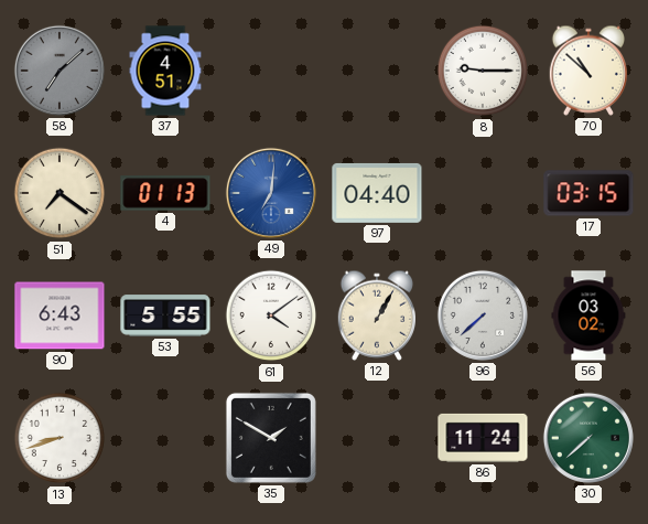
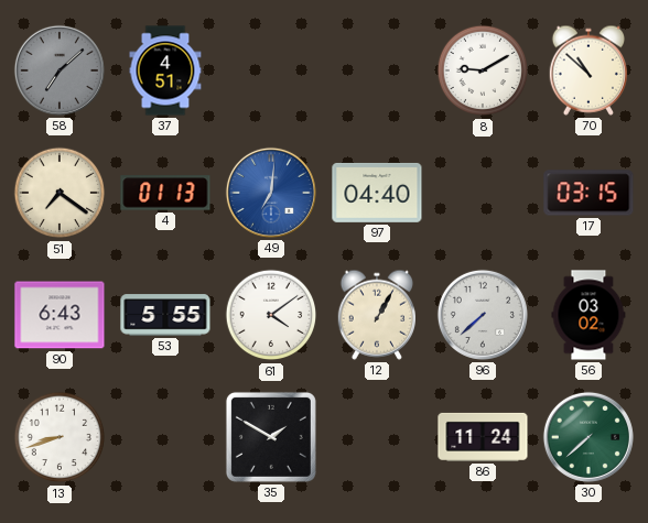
8: 9:15 -> 9:10
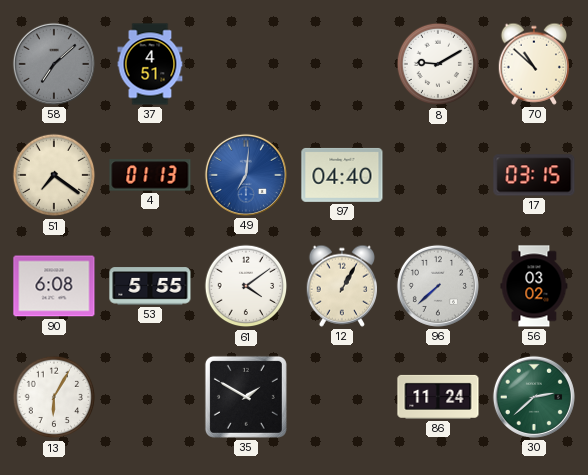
90: 6:43 -> 6:08
13: 8:42 -> 6:05
30: 7:38 -> 2:38
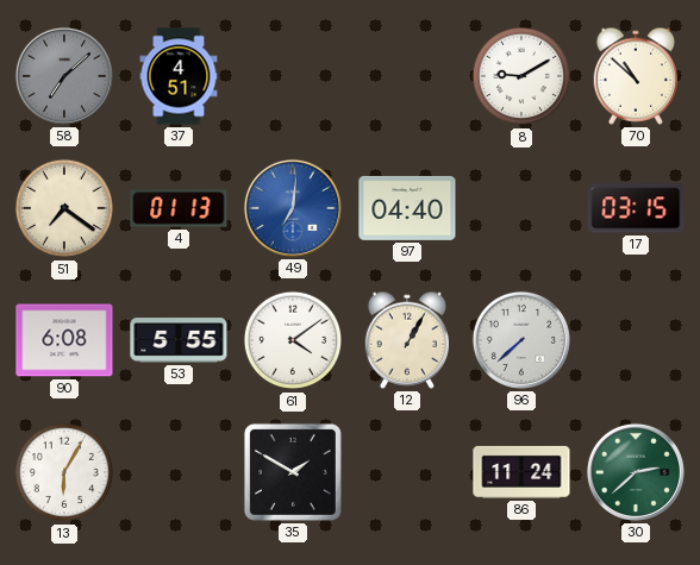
56: 03:02 -> none
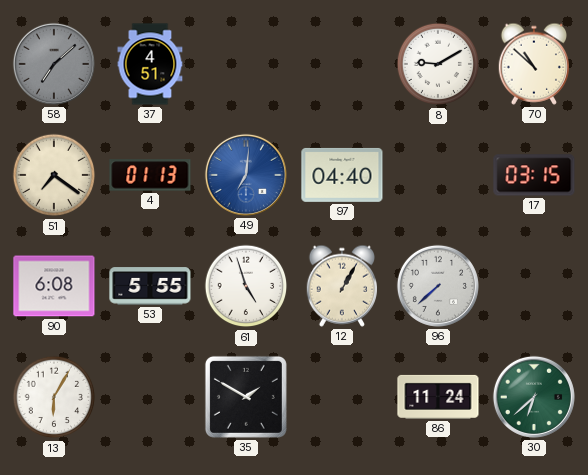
61: 4:09 -> 4:57
30: 2:38 -> 6:38
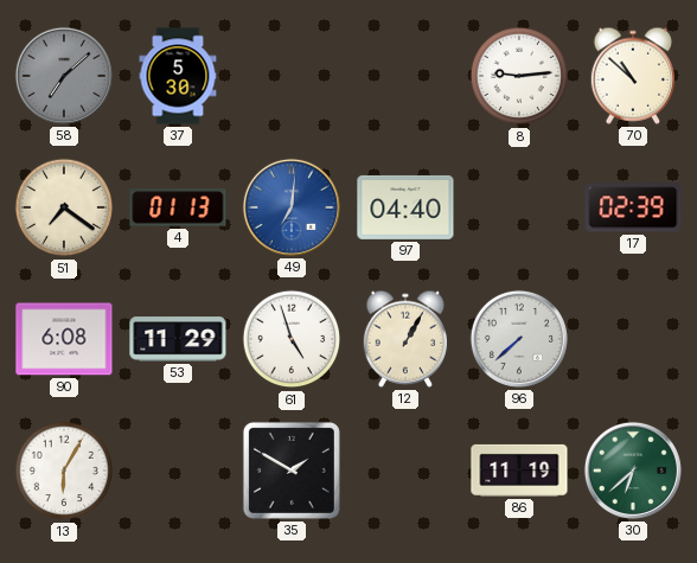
37: 4:51 -> 5:30
8: 9:10 -> 9:14
17: 03:15 -> 02:39
53: 5:55 -> 11:29
86: 11:24 -> 11:19
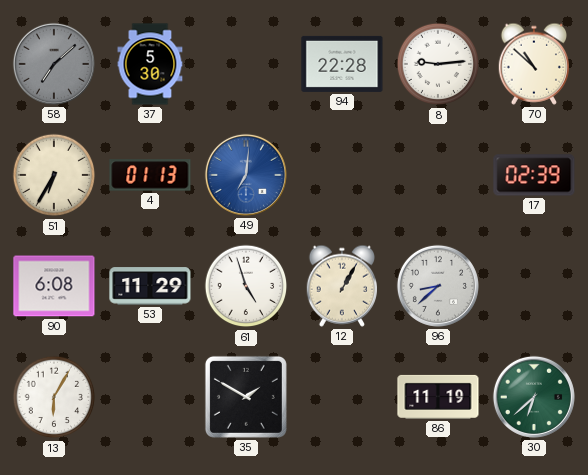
94: none -> 22:28
51: 7:21 -> 6:35
97: 04:40 -> none
96: 7:38 -> 8:38
